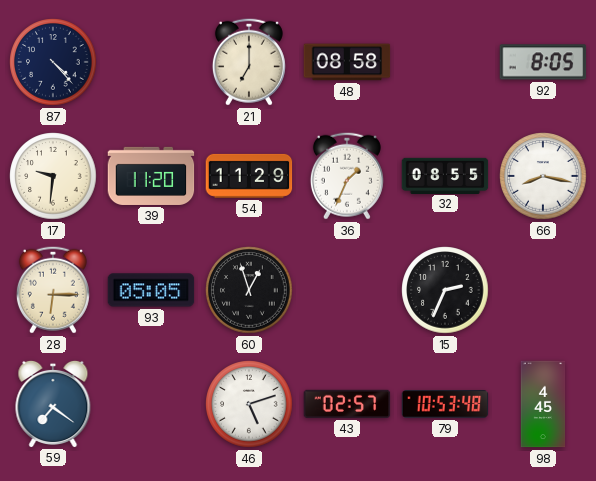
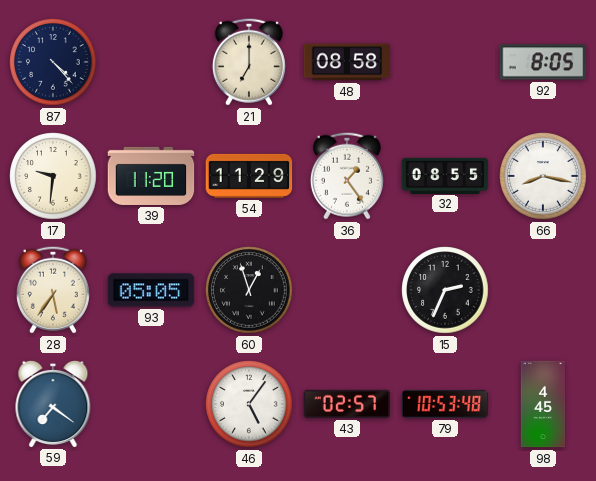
36: 1:34 -> 1:24
28: 6:15 -> 5:36
46: 5:12 -> 5:06
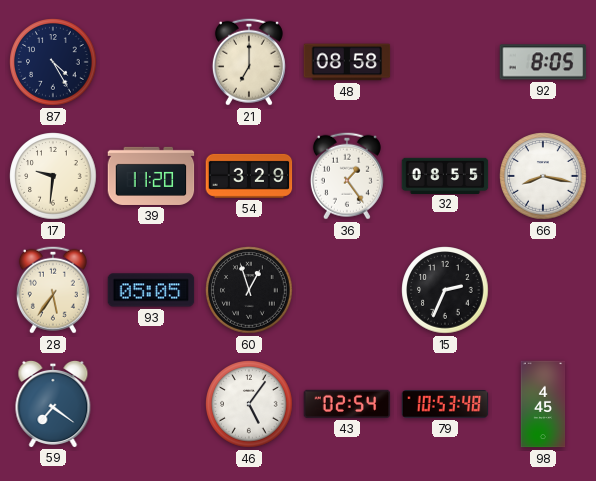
87: 4:23 -> 4:25
54: 11:29 -> 3:29
43: 02:57 -> 02:54
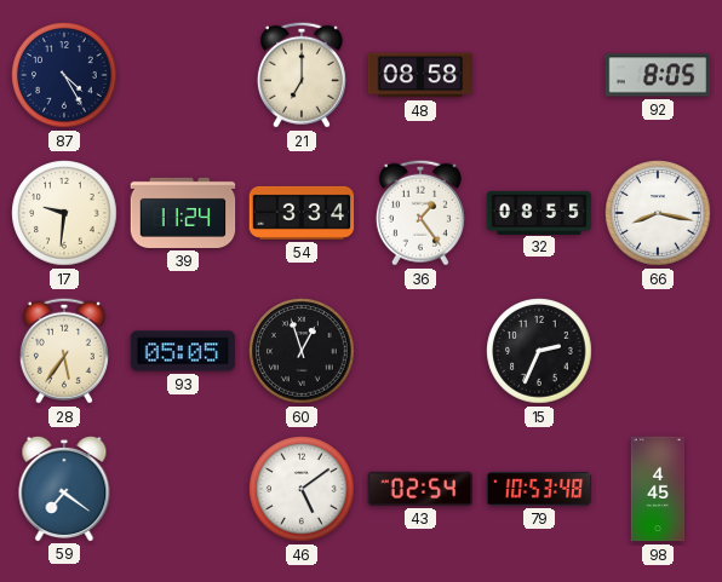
39: 11:20 -> 11:24
54: 3:29 -> 3:34
46: 5:06 -> 5:09
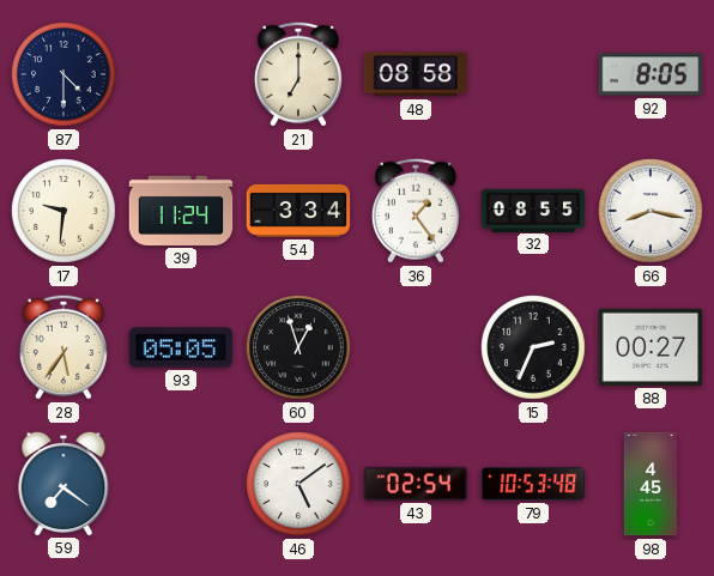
87: 4:25 -> 4:30
88: none -> 00:27
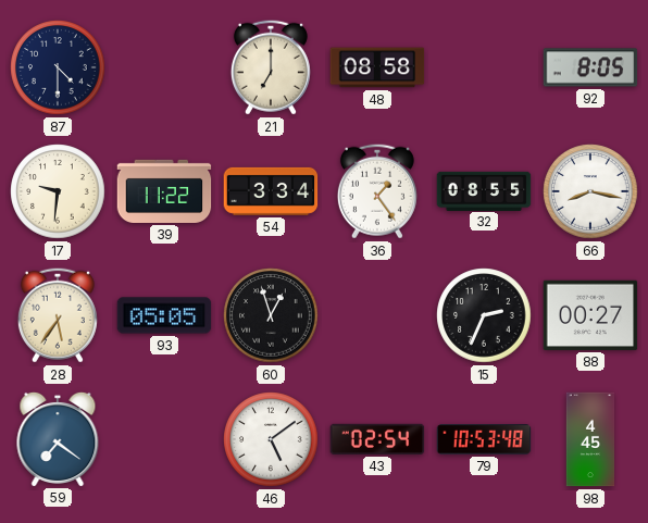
39: 11:24 -> 11:22
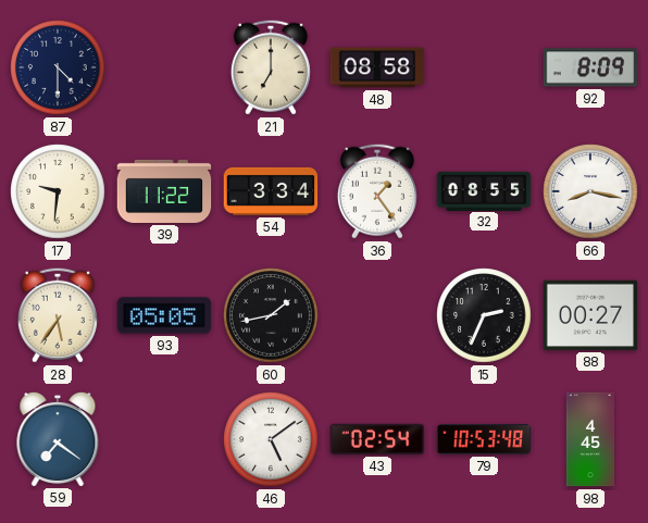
92: 8:05 -> 8:09
60: 12:57 -> 1:43
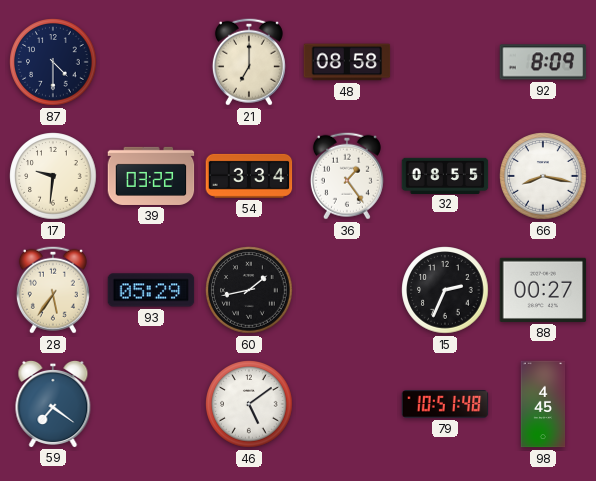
39: 11:22 -> 03:22
93: 05:05 -> 05:29
43: 02:54 -> none
79: 10:53 -> 10:51
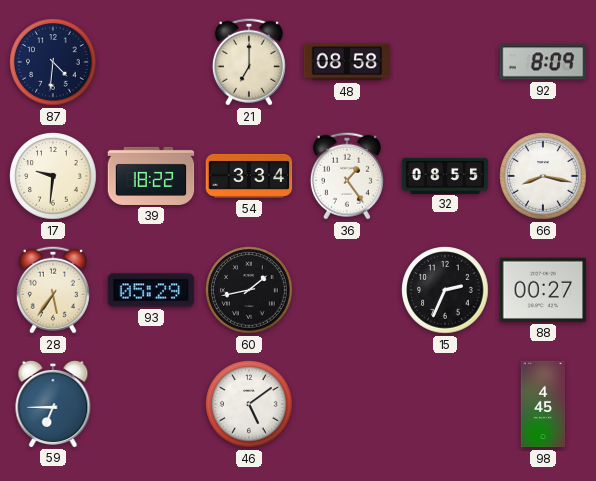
87: 4:30 -> 4:31
39: 03:22 -> 18:22
59: 7:21 -> 6:45
79: 10:51 -> none
